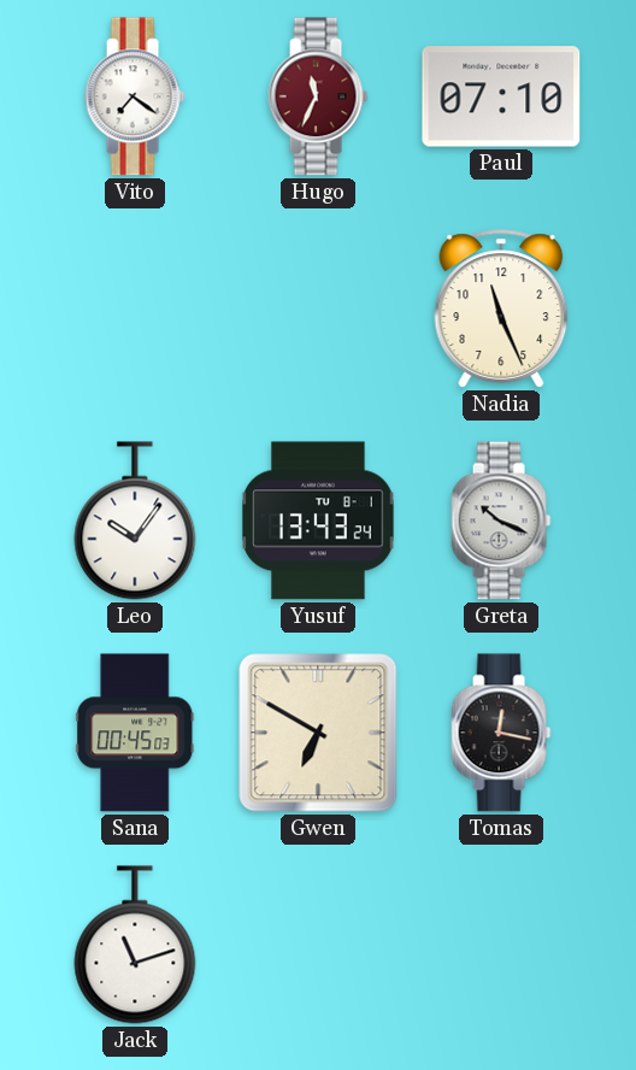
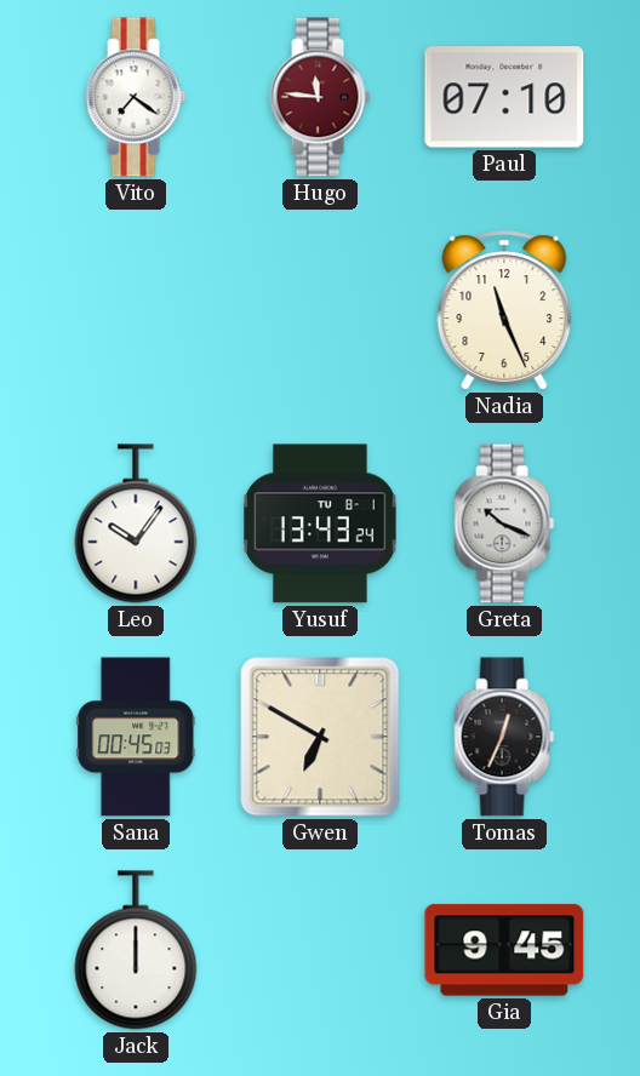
Hugo: 11:34 -> 11:46
Tomas: 12:17 -> 12:34
Jack: 11:12 -> 12:00
Gia: none -> 9:45
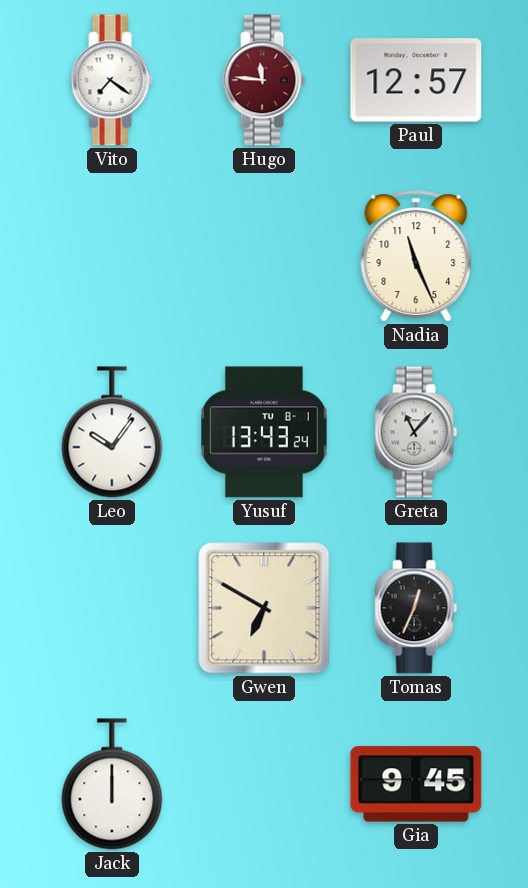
Paul: 07:10 -> 12:57
Greta: 10:19 -> 11:07
Sana: 00:45 -> none
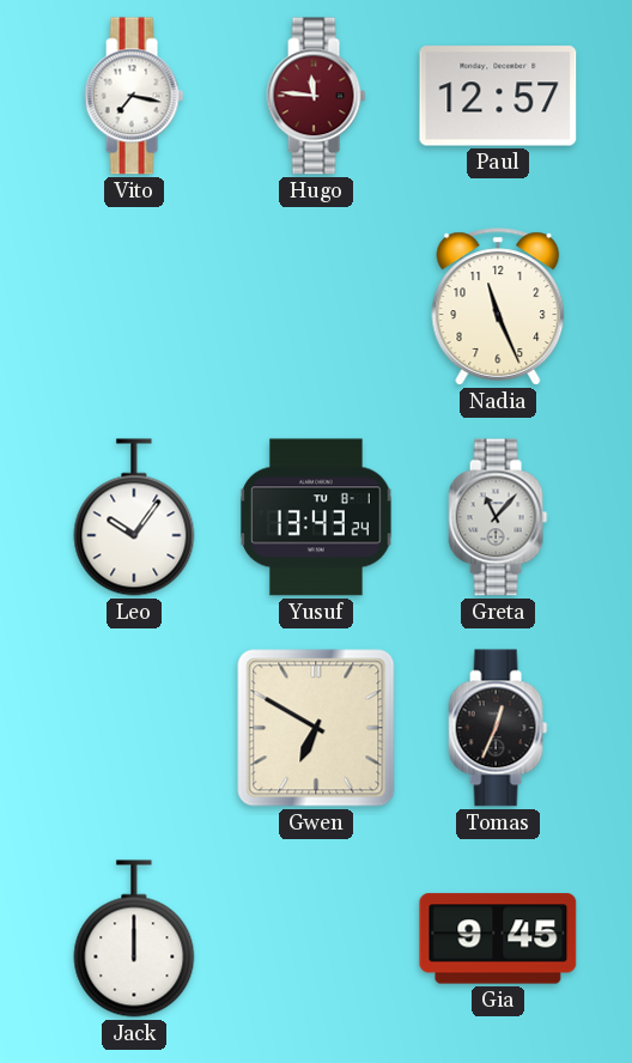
Vito: 7:21 -> 7:17
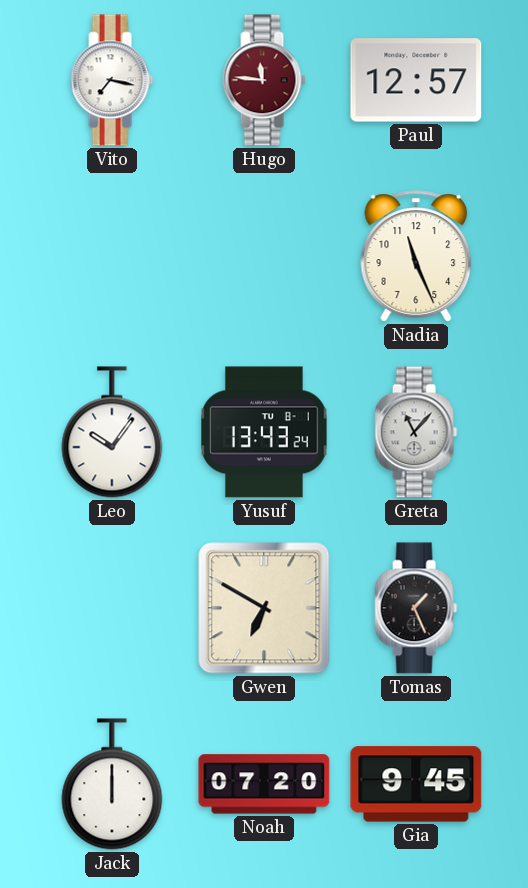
Tomas: 12:34 -> 1:26
Noah: none -> 07:20
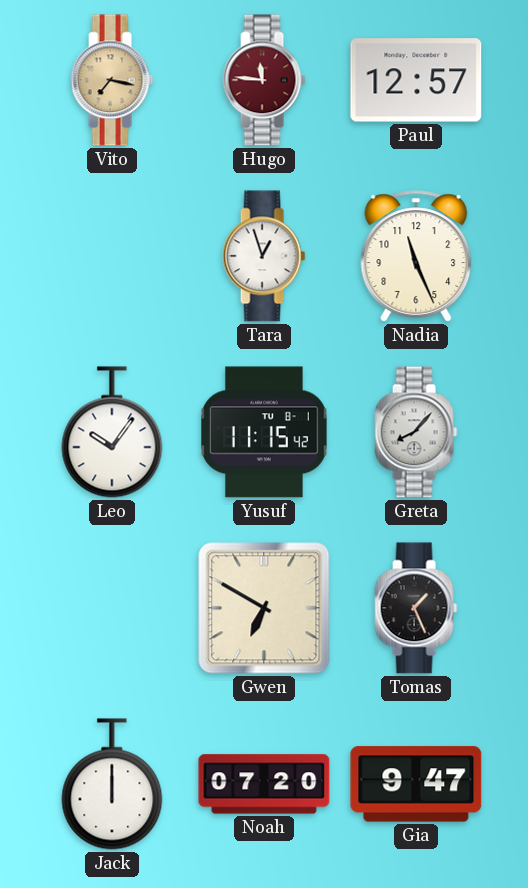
Vito dial: white -> champagne
Tara: none -> 12:57
Yusuf: 13:43 -> 11:15
Greta: 11:07 -> 8:07
Gia: 9:45 -> 9:47
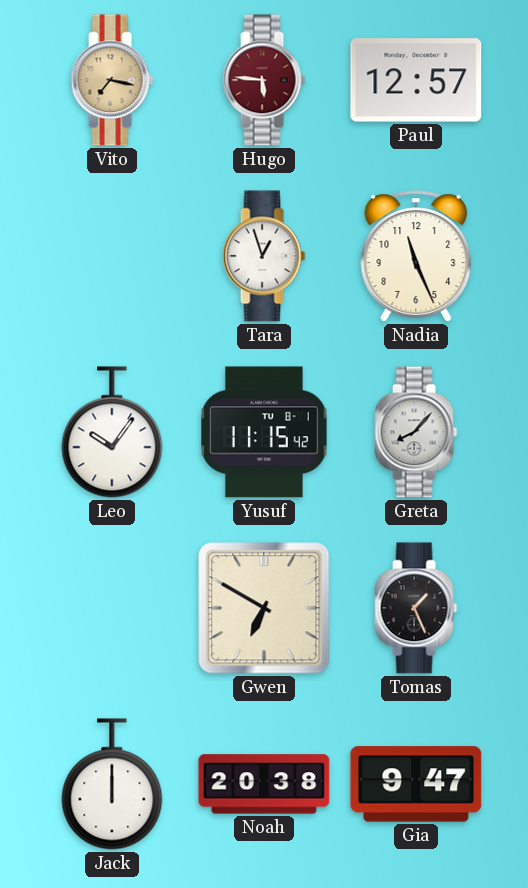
Hugo: 11:46 -> 5:46
Noah: 07:20 -> 20:38
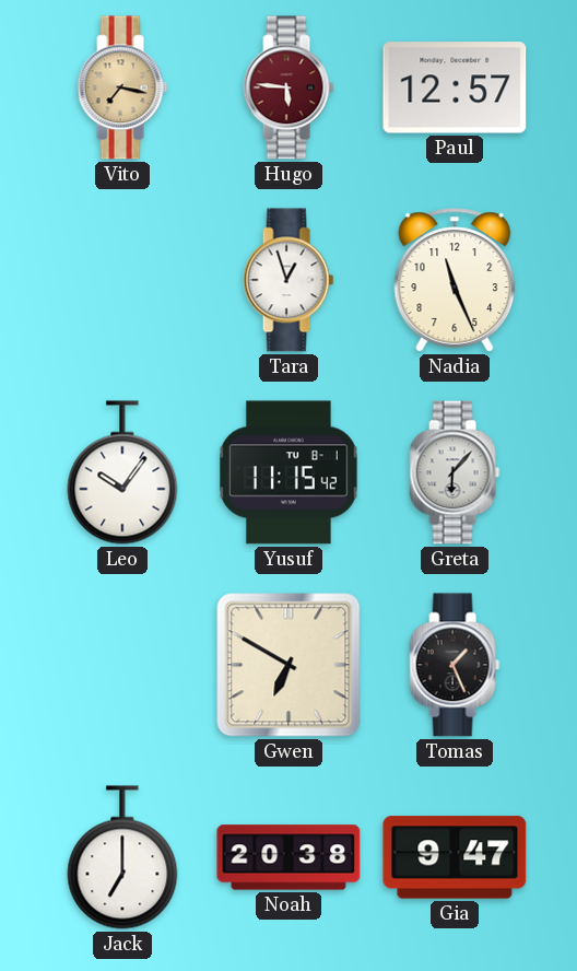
Greta: 8:07 -> 6:07
Jack: 12:00 -> 7:00
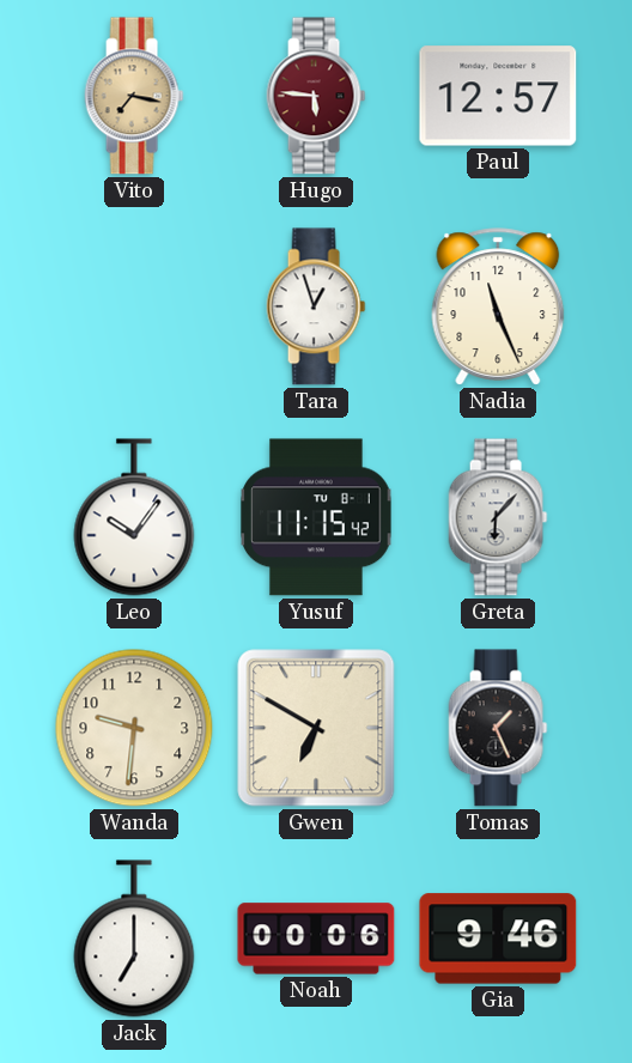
Wanda: none -> 9:31
Noah: 20:38 -> 00:06
Gia: 9:47 -> 9:46
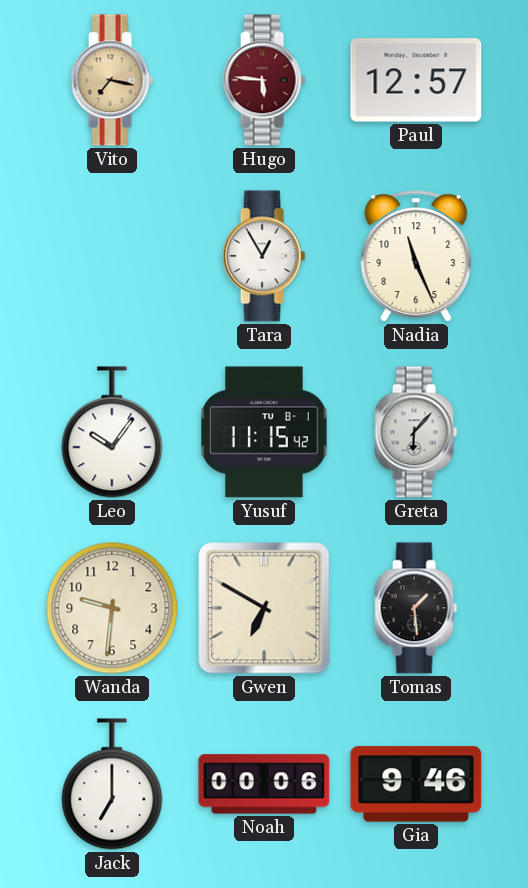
Tara: 12:57 -> 12:55
Tomas: 1:26 -> 1:29
